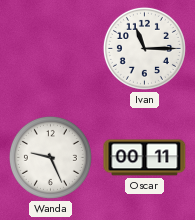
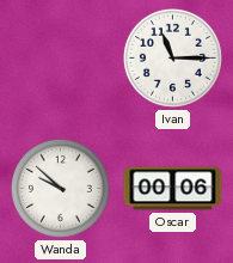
Wanda: 9:26 -> 9:52
Oscar: 00:11 -> 00:06
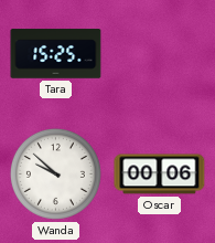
Tara: none -> 15:25
Ivan: 11:15 -> none
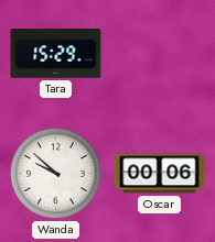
Tara: 15:25 -> 15:29
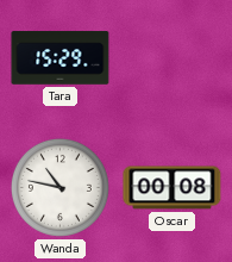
Wanda: 9:52 -> 10:47
Oscar: 00:06 -> 00:08
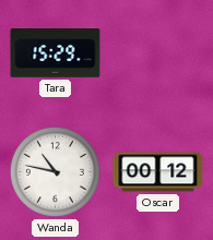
Oscar: 00:08 -> 00:12
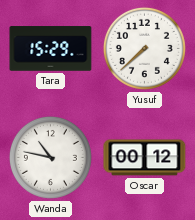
Yusuf: none -> 7:38
